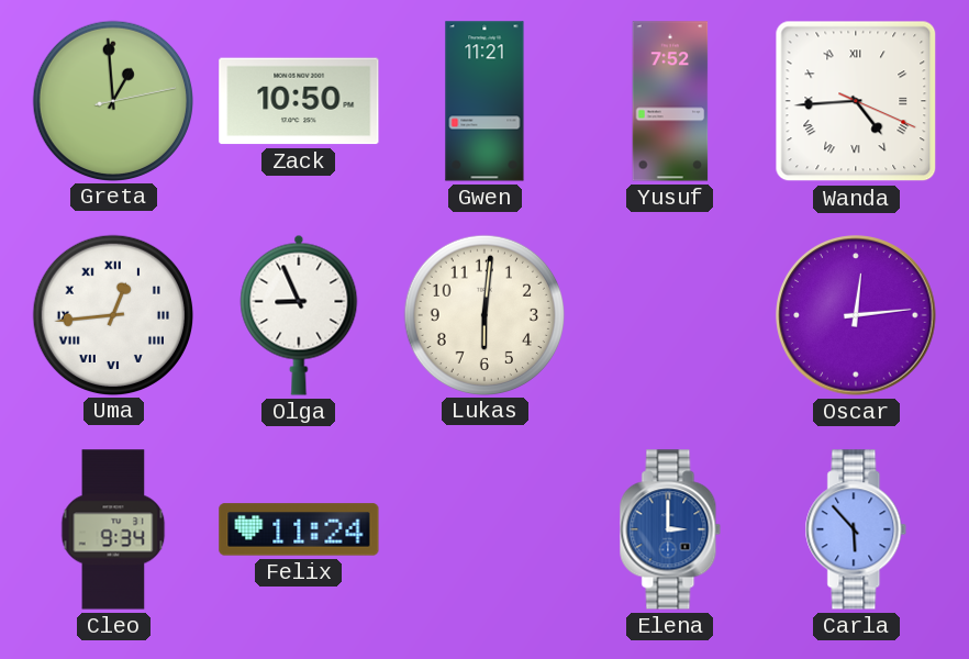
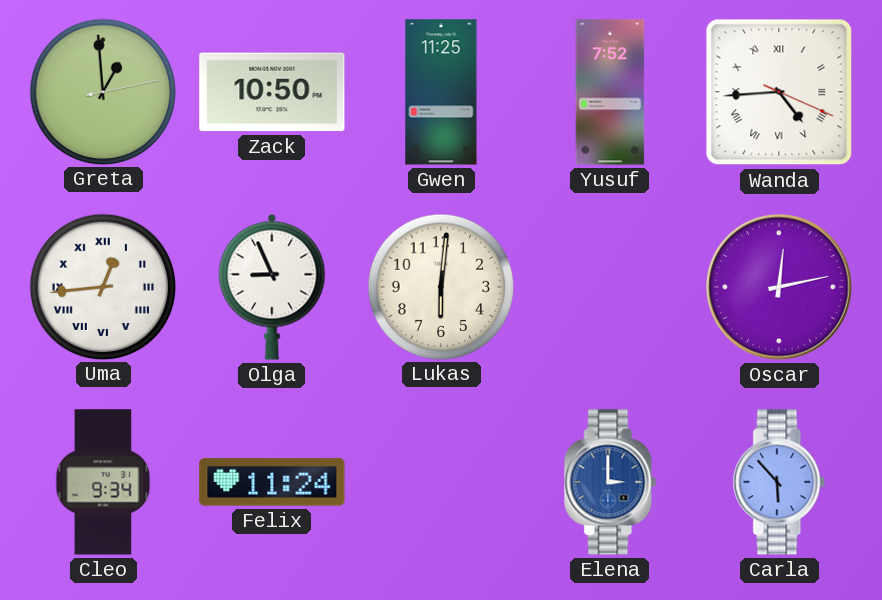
Gwen: 11:21 -> 11:25
Oscar: 12:14 -> 12:13
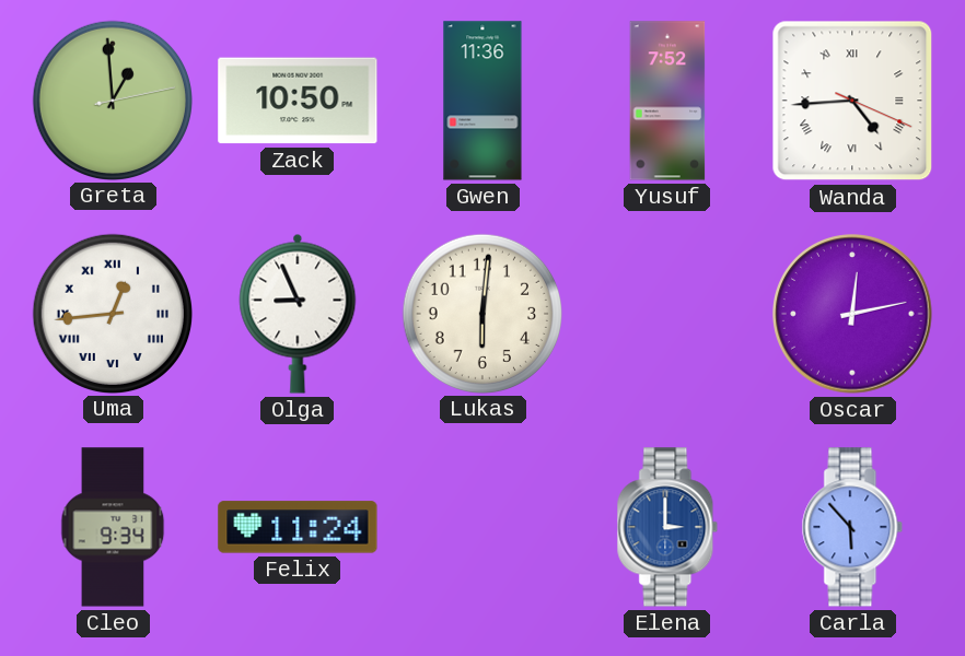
Gwen: 11:25 -> 11:36
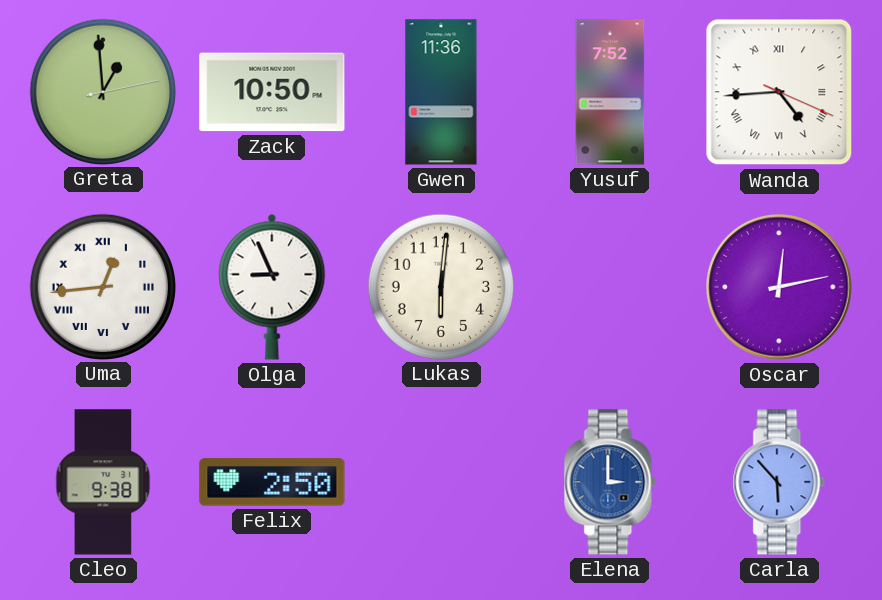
Cleo: 9:34 -> 9:38
Felix: 11:24 -> 2:50
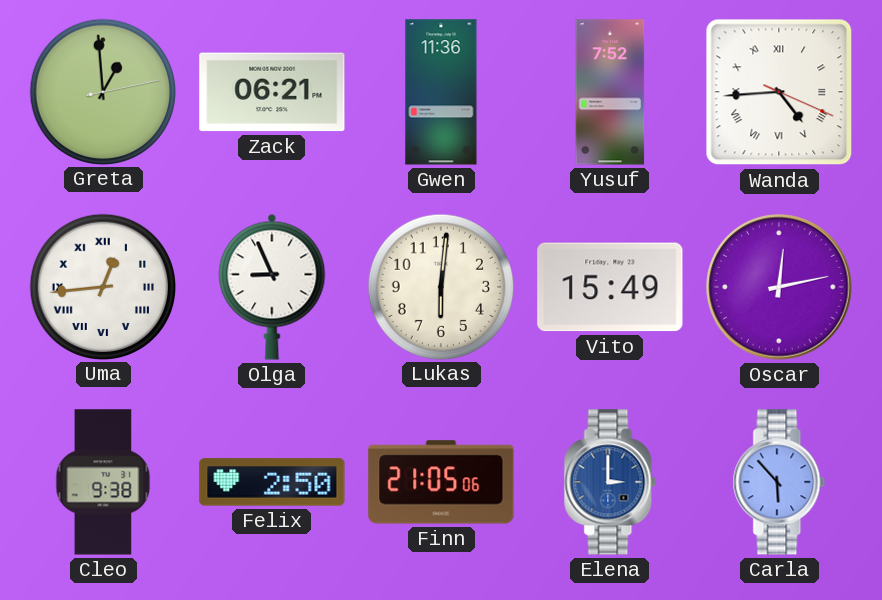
Zack: 10:50 -> 06:21
Vito: none -> 15:49
Finn: none -> 21:05
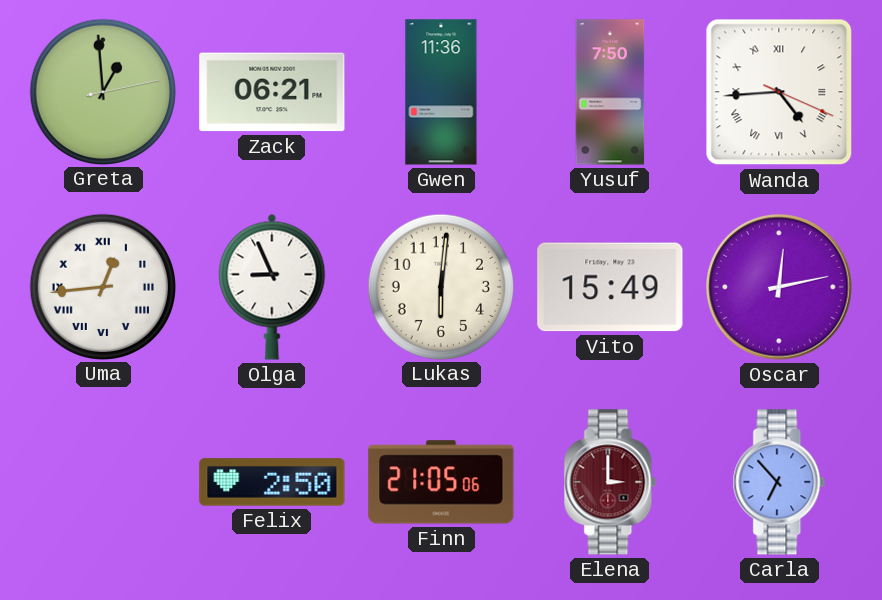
Yusuf: 7:52 -> 7:50
Cleo: 9:38 -> none
Elena dial: blue -> burgundy
Carla: 5:53 -> 6:53
